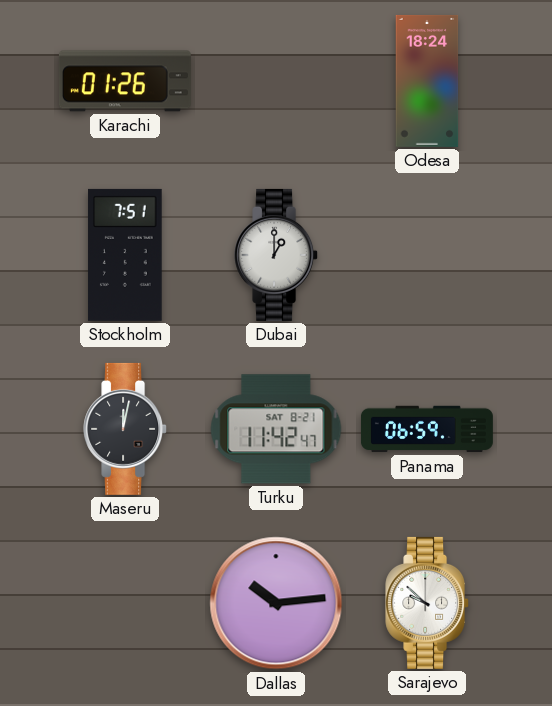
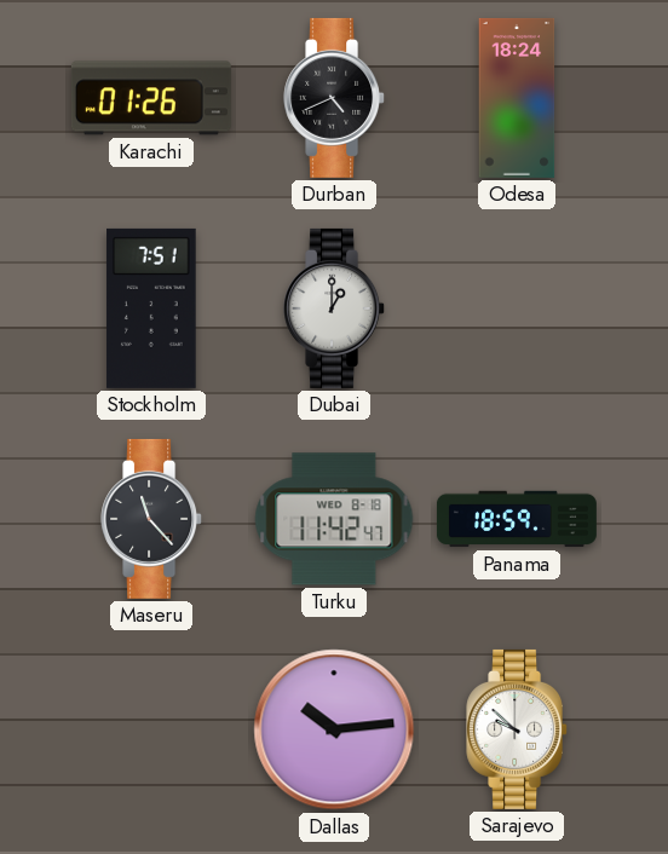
Durban: none -> 4:41
Maseru: 12:02 -> 11:23
Turku date: SAT 8-21 -> WED 8-18
Panama: 06:59 -> 18:59
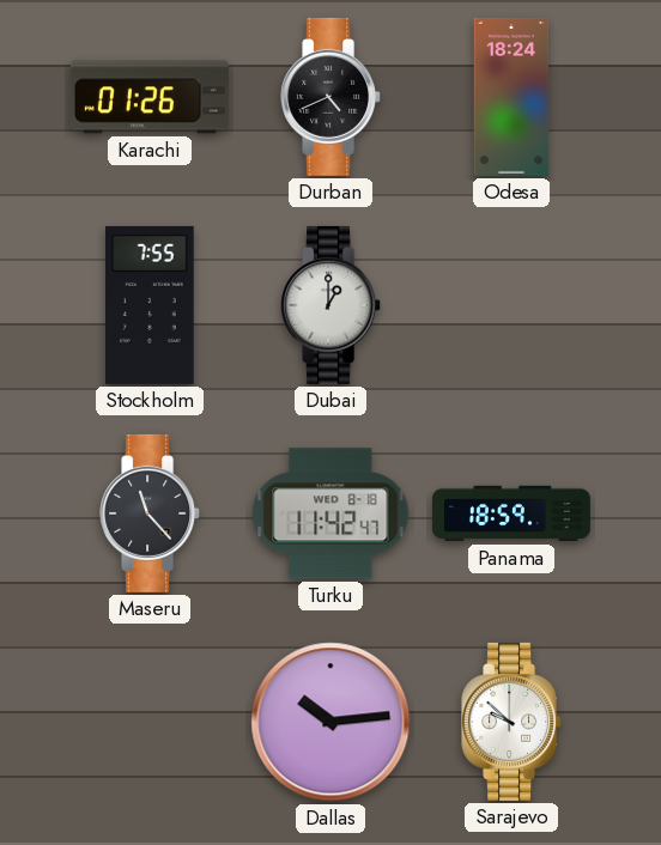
Stockholm: 7:51 -> 7:55
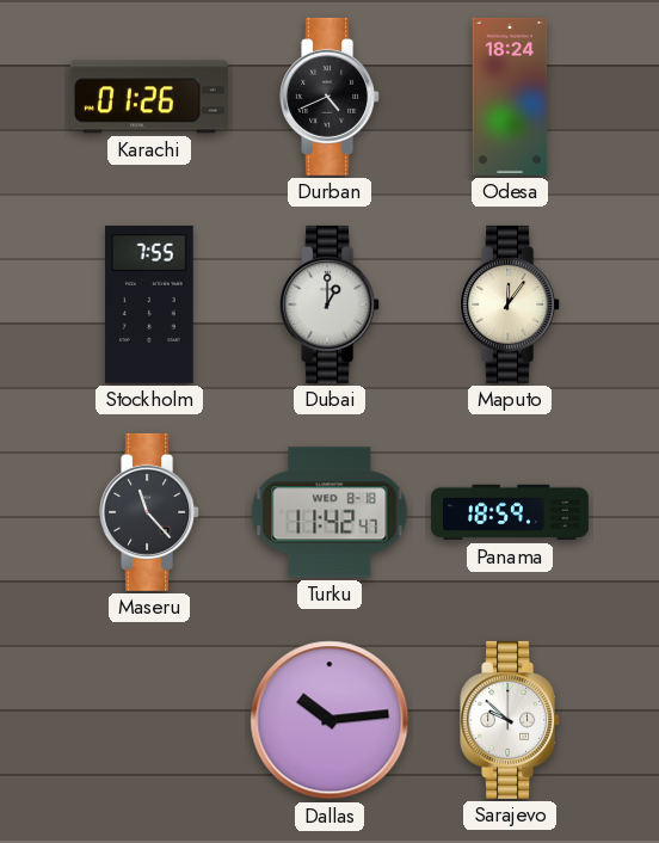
Maputo: none -> 12:06
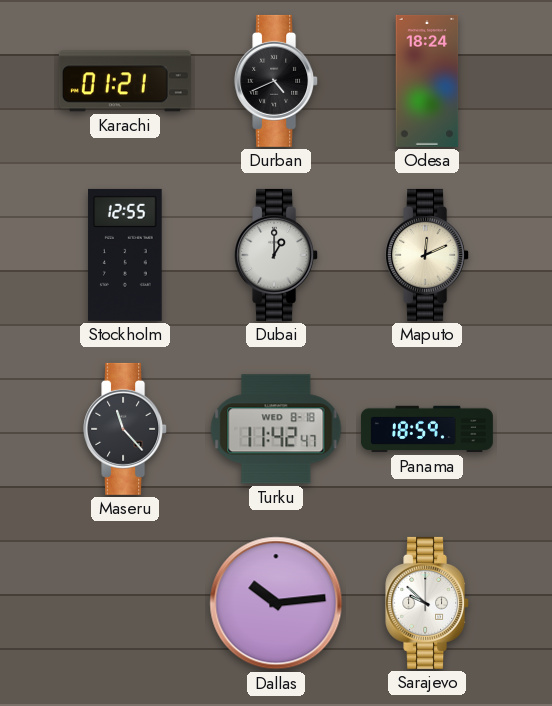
Karachi: 01:26 -> 01:21
Stockholm: 7:55 -> 12:55
Maputo: 12:06 -> 12:11
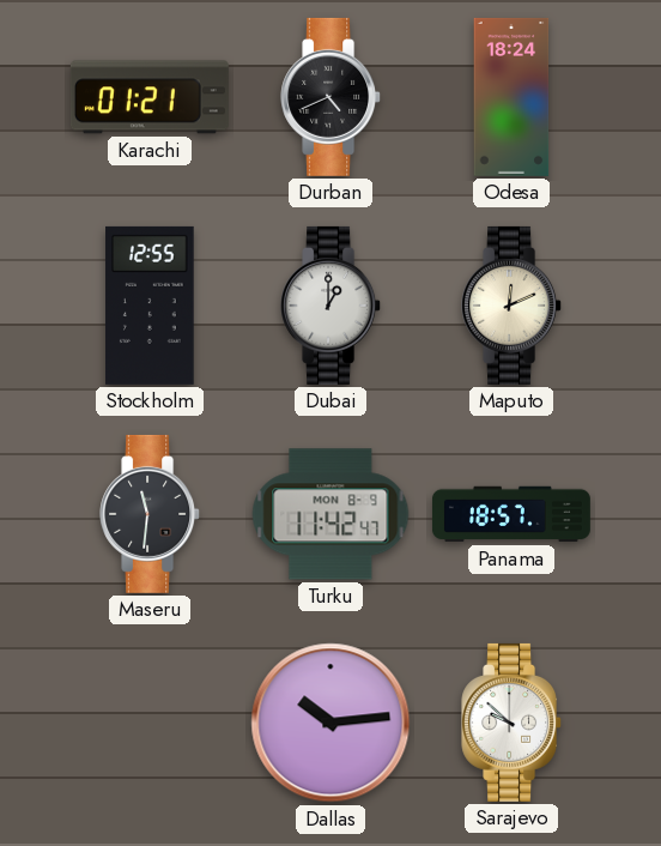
Maseru: 11:23 -> 11:31
Turku date: WED 8-18 -> MON 8-9
Panama: 18:59 -> 18:57
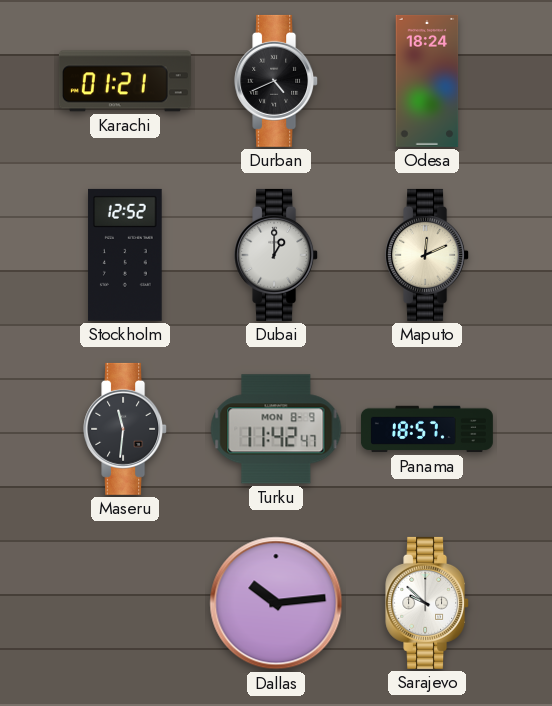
Stockholm: 12:55 -> 12:52
